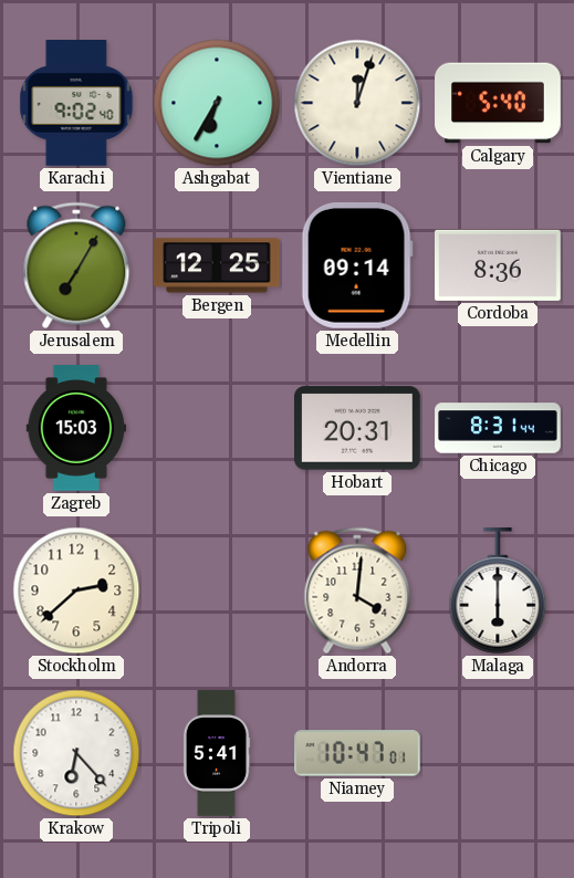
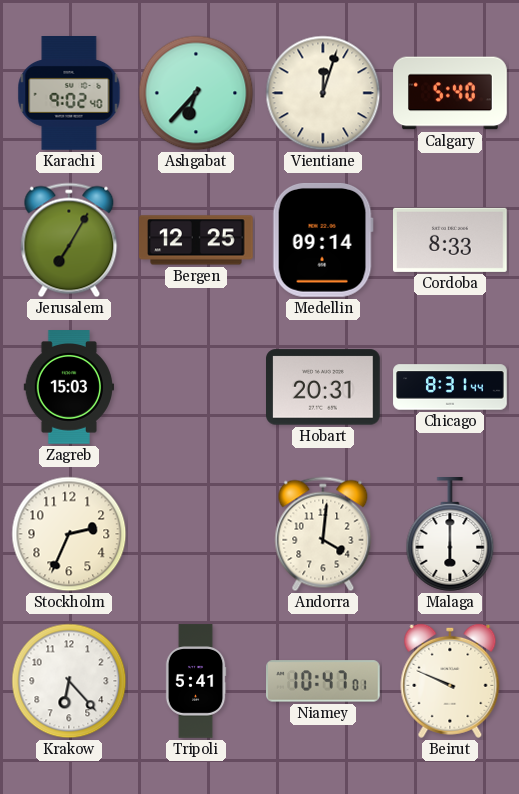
Ashgabat: 6:35 -> 6:37
Cordoba: 8:36 -> 8:33
Stockholm: 2:38 -> 2:34
Beirut: none -> 9:49
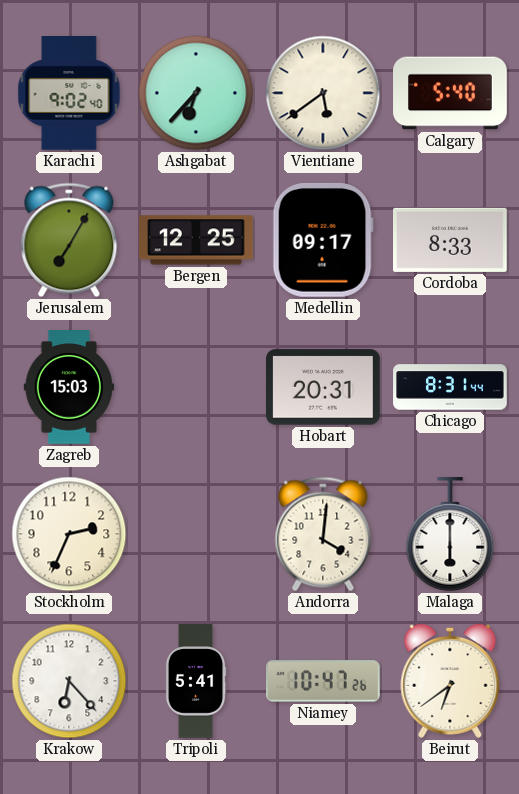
Vientiane: 12:03 -> 5:39
Medellin: 09:14 -> 09:17
Niamey: 10:47:01 -> 10:47:26
Beirut: 9:49 -> 6:39
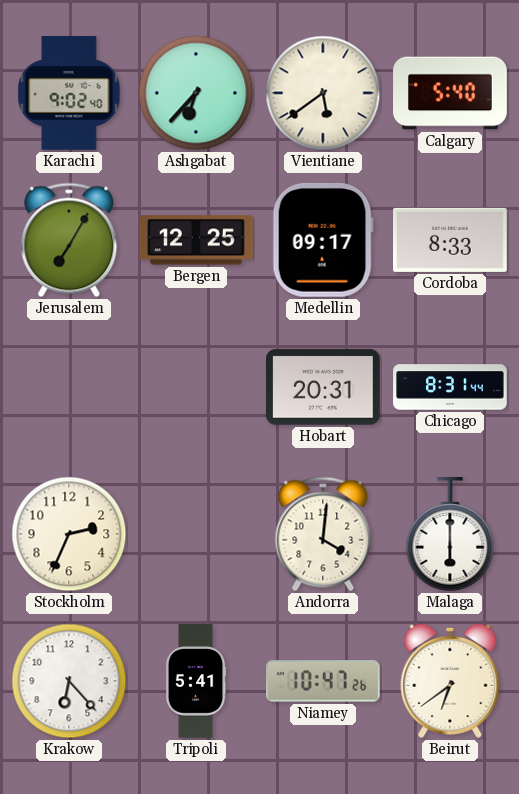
Zagreb: 15:03 -> none
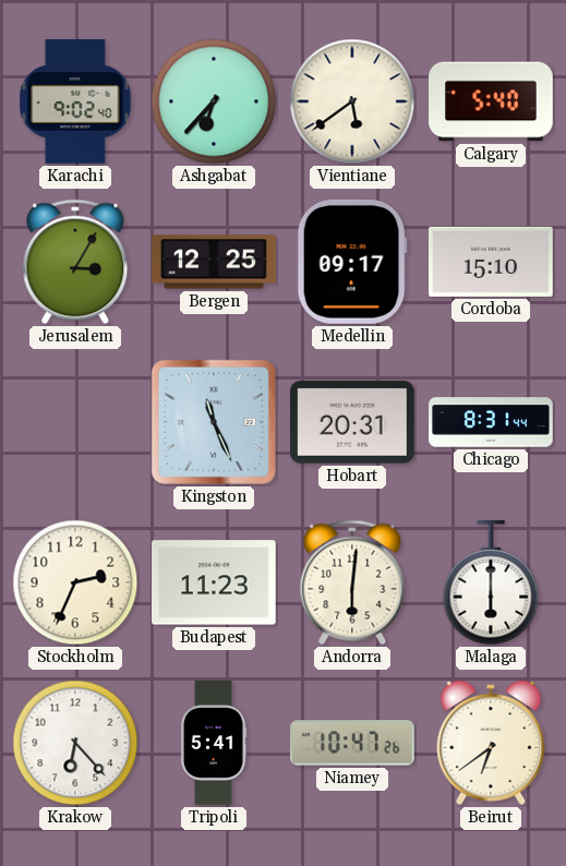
Jerusalem: 7:05 -> 3:05
Cordoba: 8:33 -> 15:10
Kingston: none -> 11:26
Budapest: none -> 11:23
Andorra: 4:01 -> 6:01
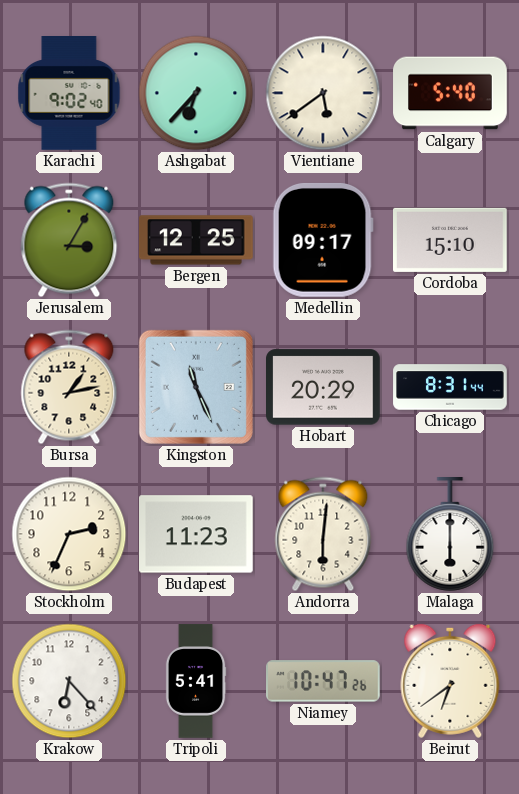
Bursa: none -> 1:13
Hobart: 20:31 -> 20:29
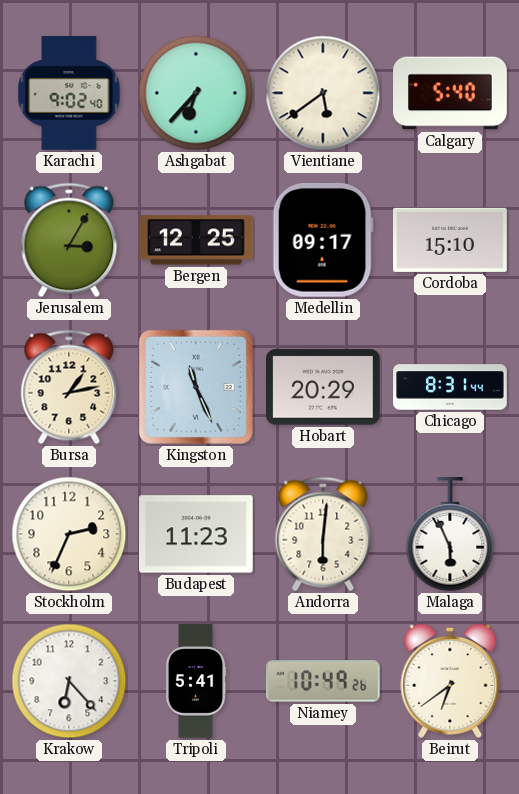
Malaga: 6:00 -> 5:56
Niamey: 10:47 -> 10:49
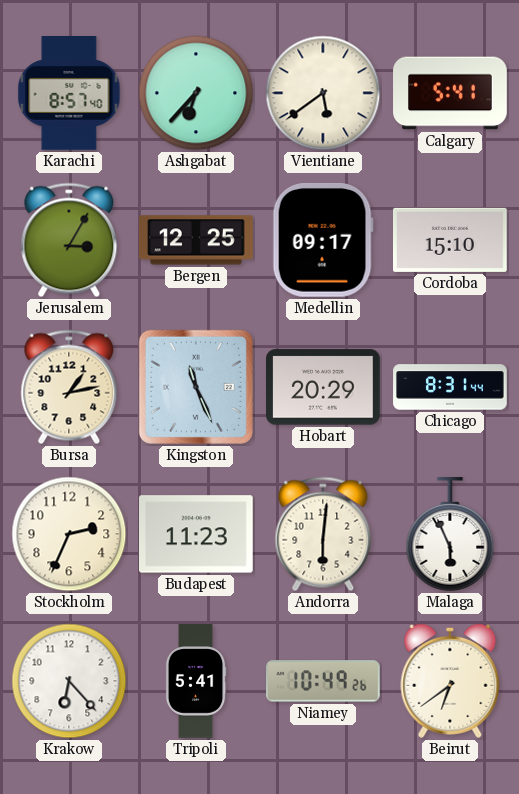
Karachi: 9:02 -> 8:57
Calgary: 5:40 -> 5:41
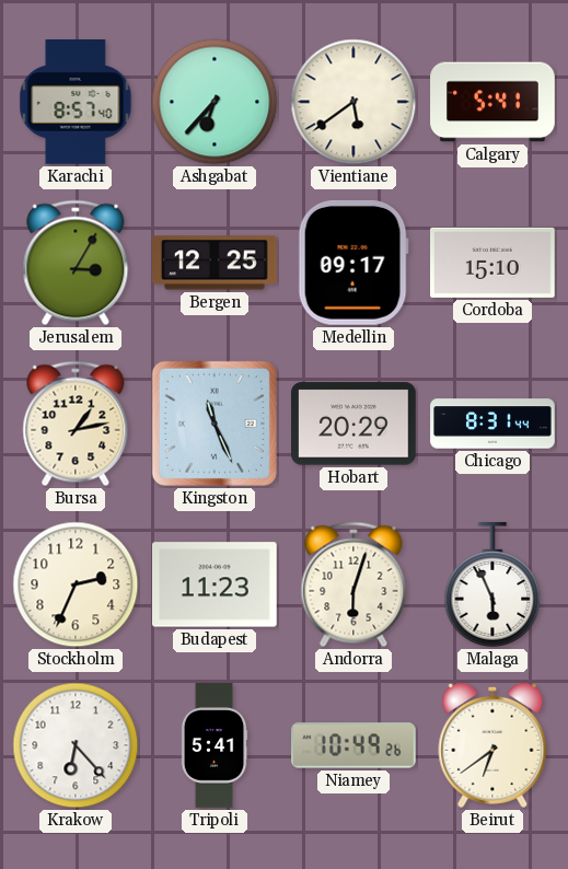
Andorra: 6:01 -> 6:03
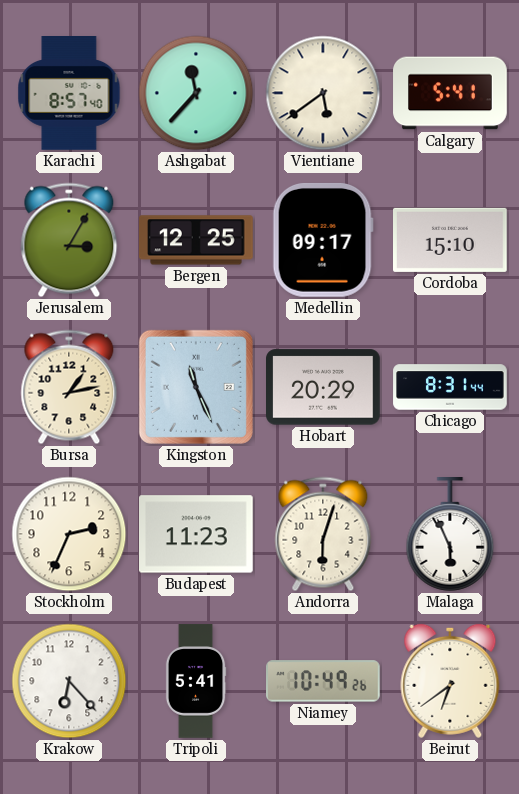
Ashgabat: 6:37 -> 11:37
